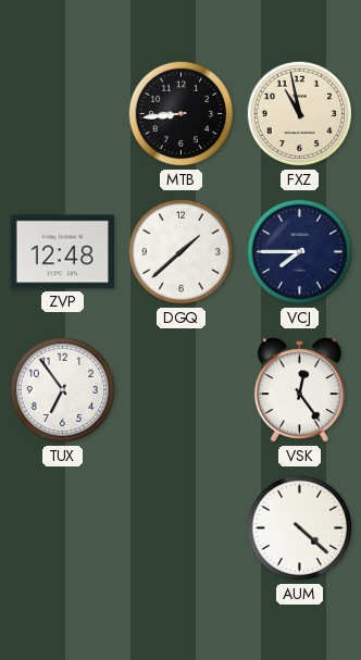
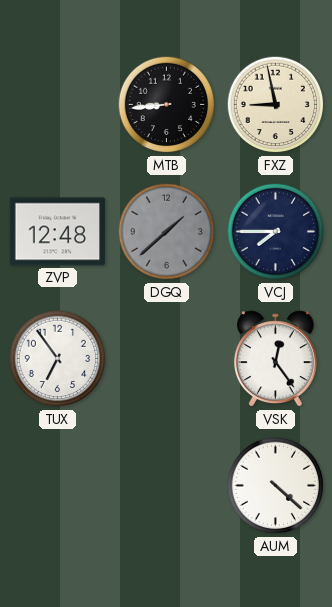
FXZ: 10:58 -> 8:58
DGQ dial: white -> grey
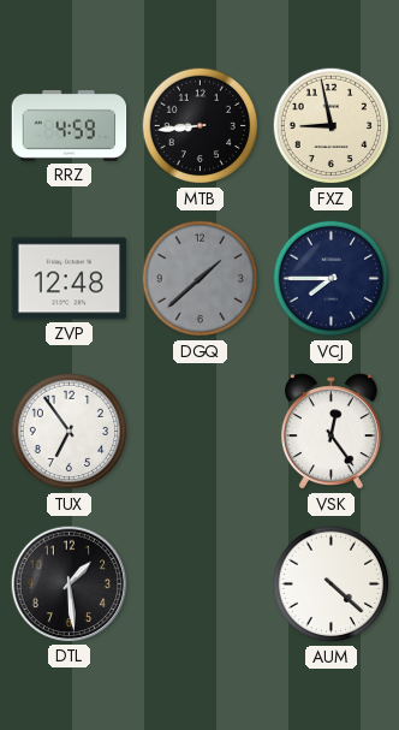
RRZ: none -> 4:59
DTL: none -> 1:29
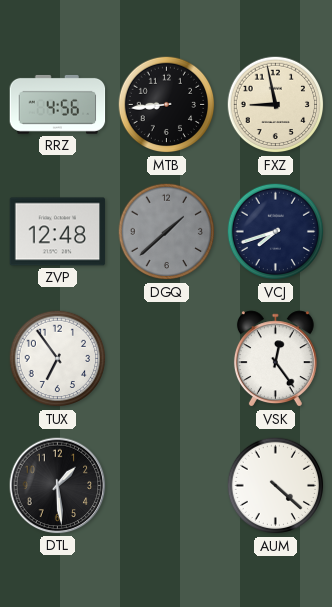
RRZ: 4:59 -> 4:56
VCJ: 7:45 -> 7:42
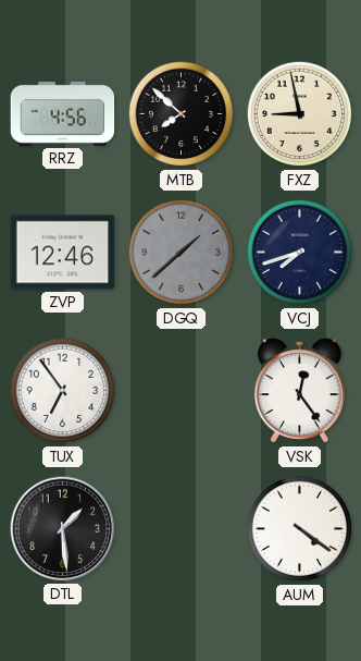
MTB: 8:44 -> 7:52
ZVP: 12:48 -> 12:46
AUM: 4:22 -> 4:21
